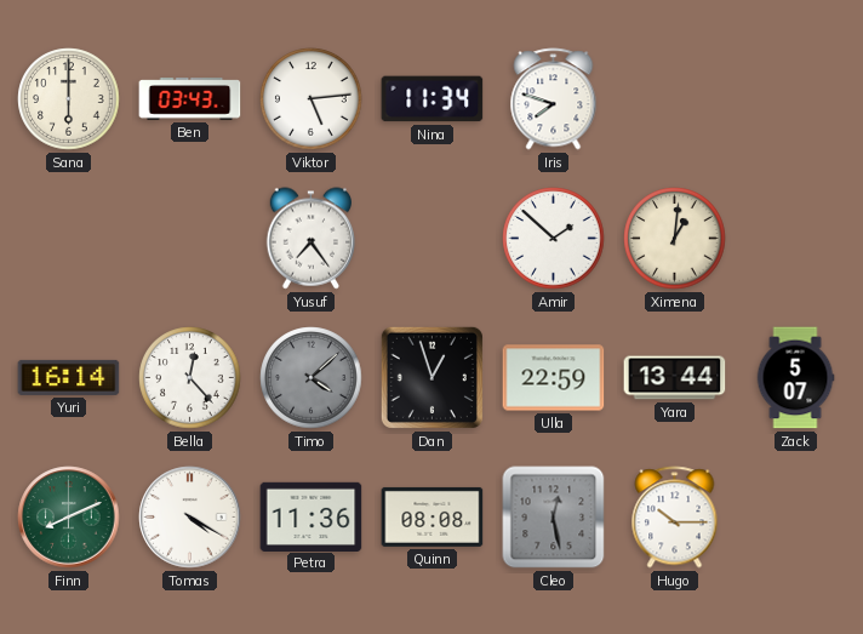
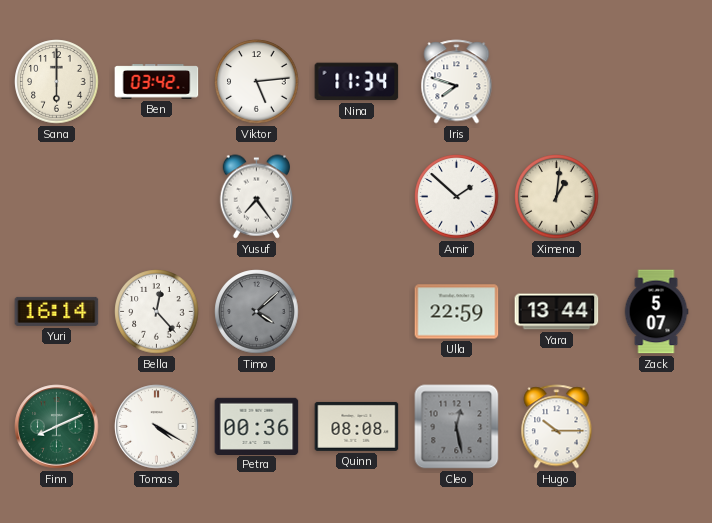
Ben: 03:43 -> 03:42
Dan: 12:57 -> none
Petra: 11:36 -> 00:36
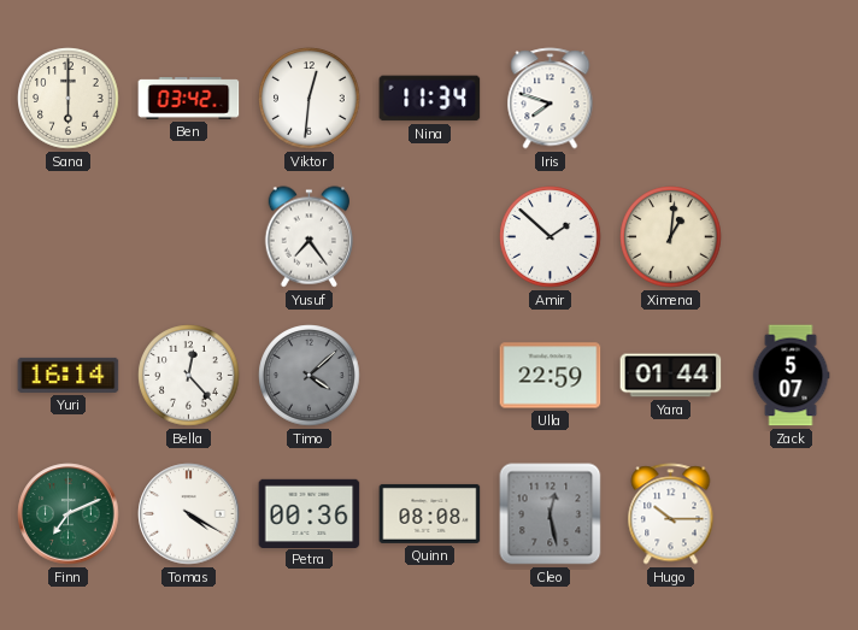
Viktor: 5:14 -> 12:31
Yara: 13:44 -> 01:44
Finn: 8:11 -> 7:11
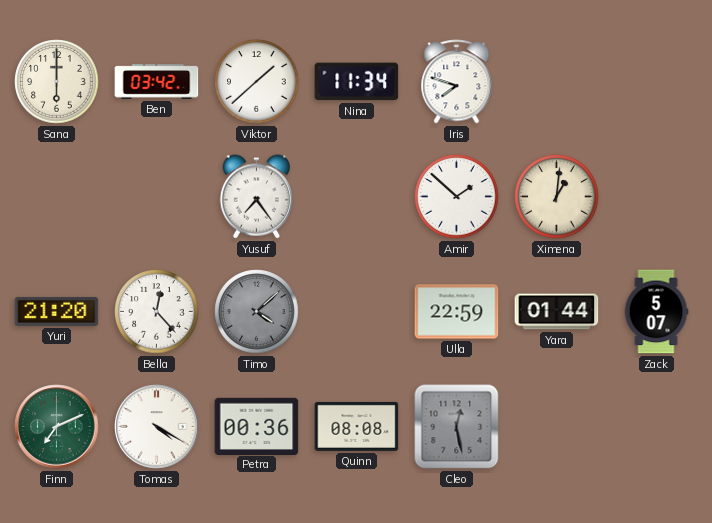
Viktor: 12:31 -> 1:38
Yuri: 16:14 -> 21:20
Hugo: 10:15 -> none
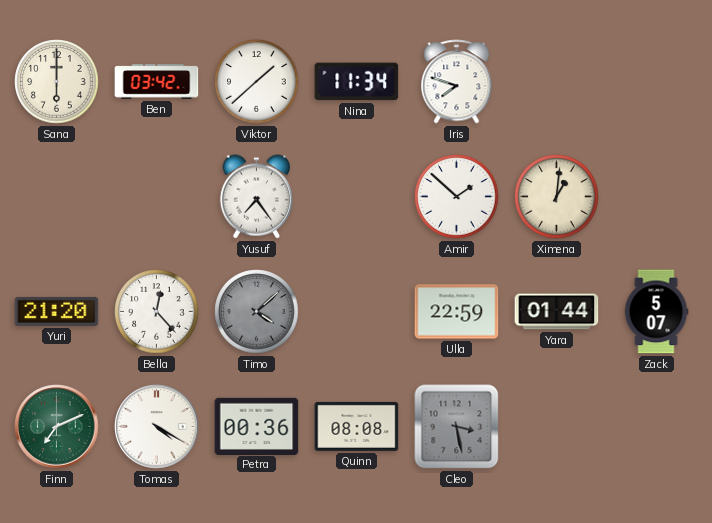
Cleo: 12:28 -> 3:28
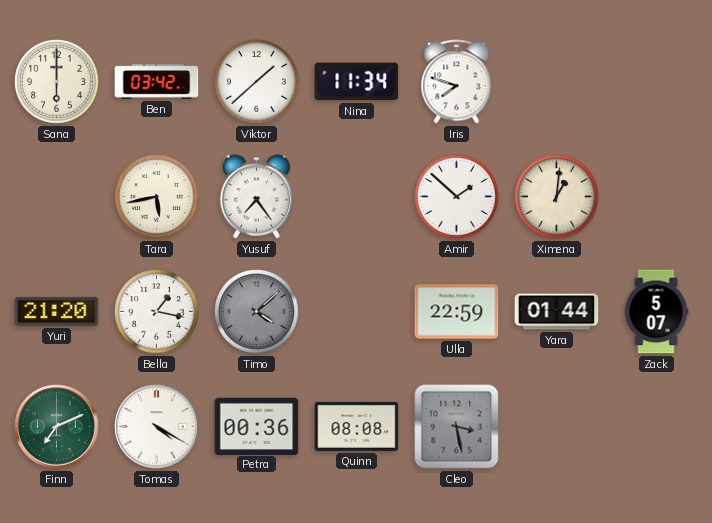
Tara: none -> 5:43
Bella: 12:23 -> 1:17
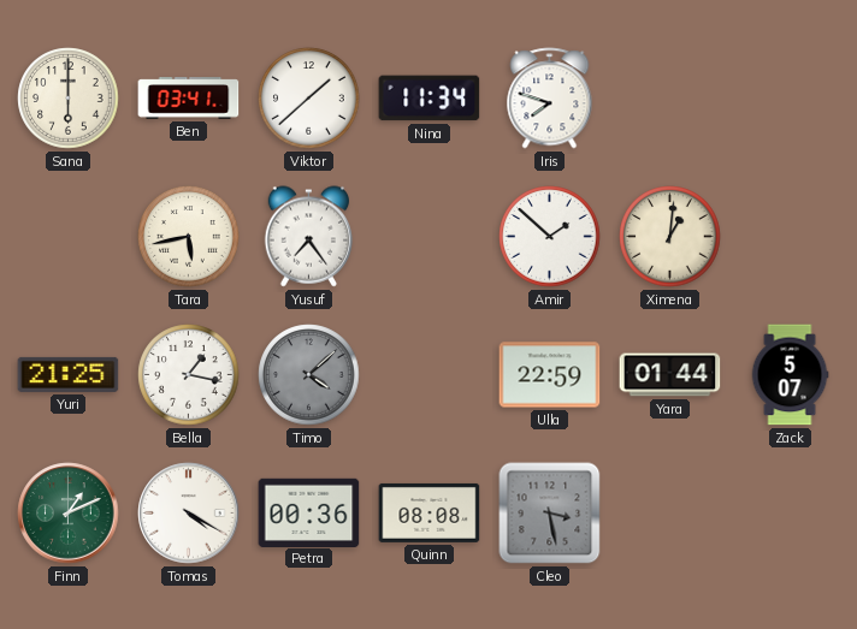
Ben: 03:42 -> 03:41
Yuri: 21:20 -> 21:25
Finn: 7:11 -> 1:11
